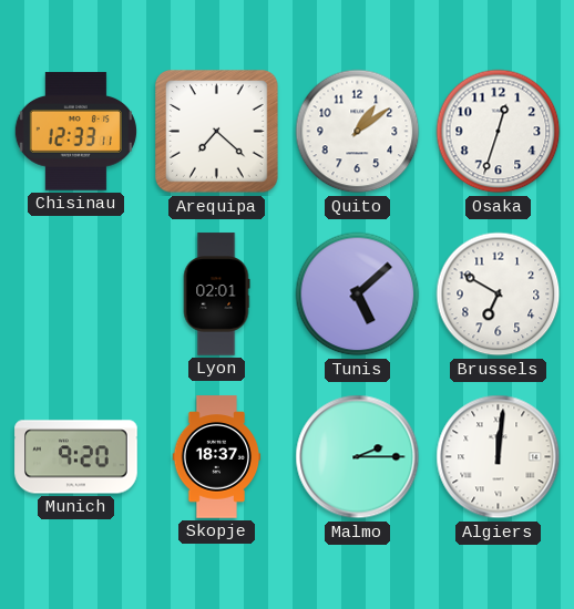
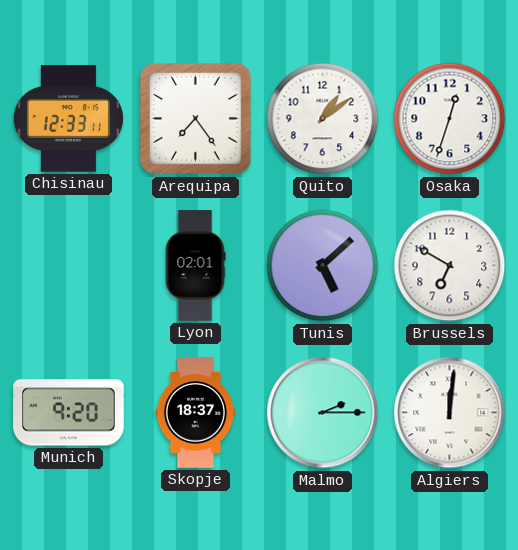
Arequipa: 7:22 -> 7:24
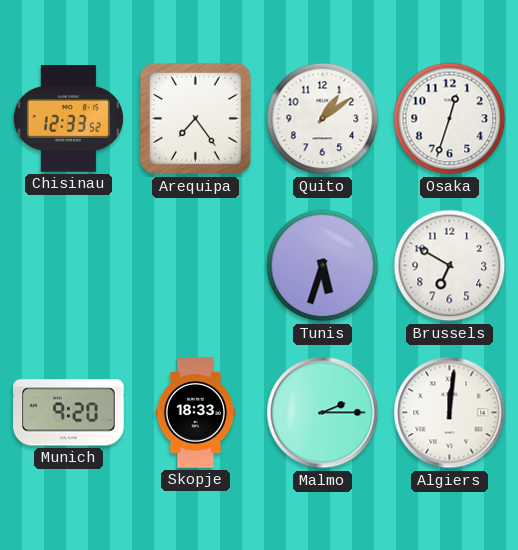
Chisinau: 12:33:11 -> 12:33:52
Lyon: 02:01 -> none
Tunis: 5:08 -> 5:33
Skopje: 18:37 -> 18:33
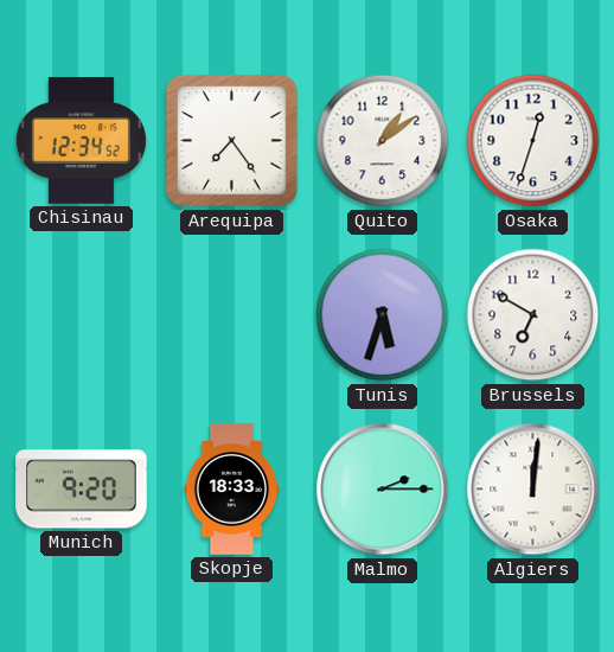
Chisinau: 12:33 -> 12:34
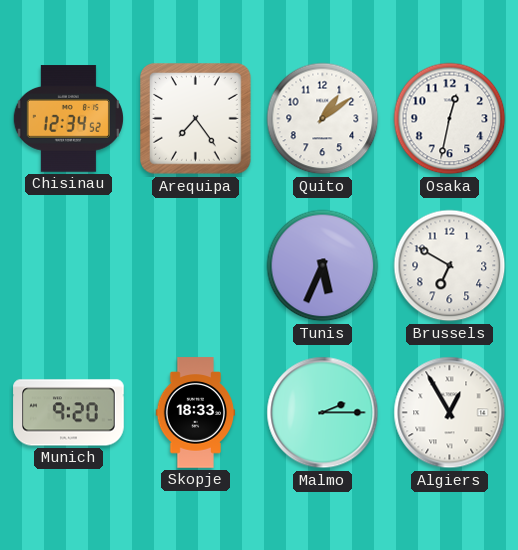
Osaka: 12:33 -> 12:32
Tunis: 5:33 -> 5:34
Algiers: 12:01 -> 12:55
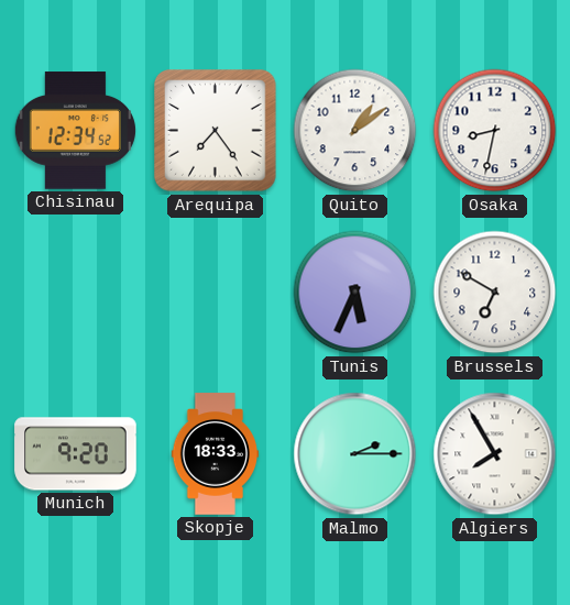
Osaka: 12:32 -> 8:32
Algiers: 12:55 -> 7:55
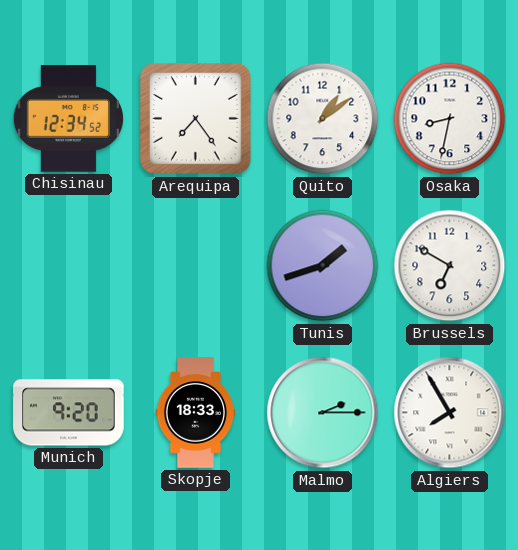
Tunis: 5:34 -> 1:42
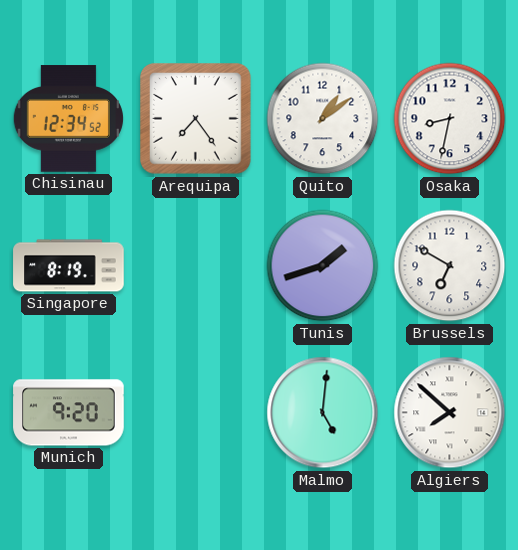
Singapore: none -> 8:19
Skopje: 18:33 -> none
Malmo: 2:15 -> 5:01
Algiers: 7:55 -> 7:52
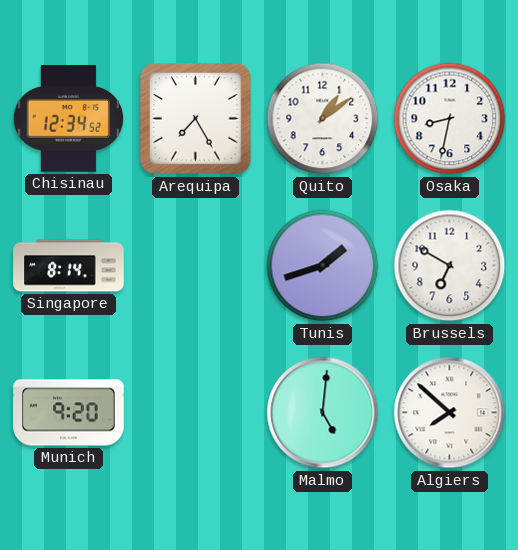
Arequipa: 7:24 -> 7:25
Singapore: 8:19 -> 8:14
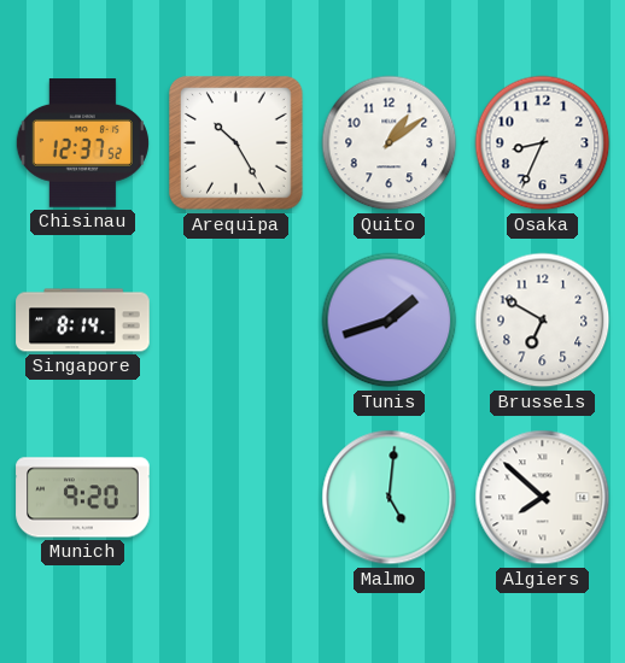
Chisinau: 12:34 -> 12:37
Arequipa: 7:25 -> 10:25
Osaka: 8:32 -> 8:34
